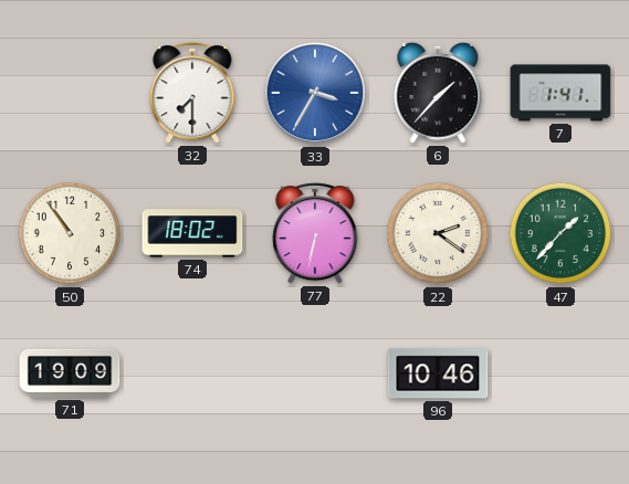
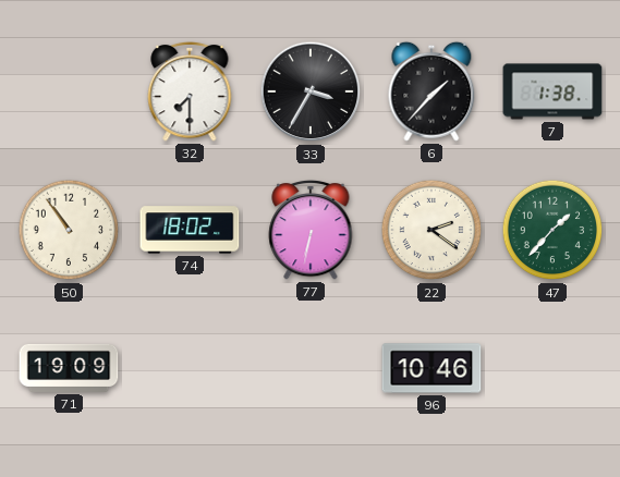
33 dial: blue -> black
7: 1:41 -> 1:38
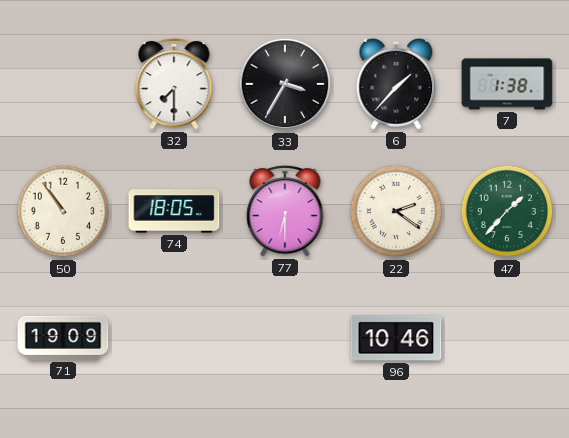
74: 18:02 -> 18:05
77: 6:32 -> 6:30
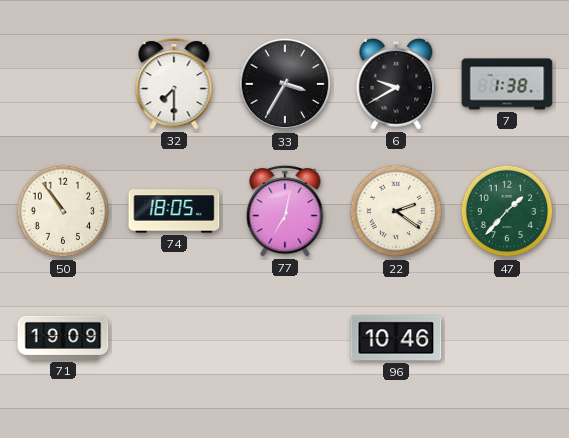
6: 1:37 -> 9:40
77: 6:30 -> 7:02
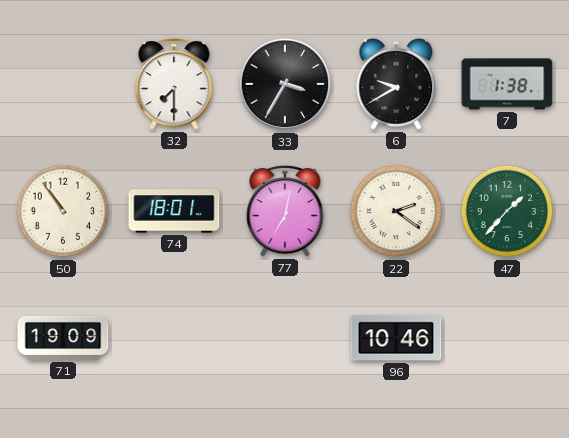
74: 18:05 -> 18:01
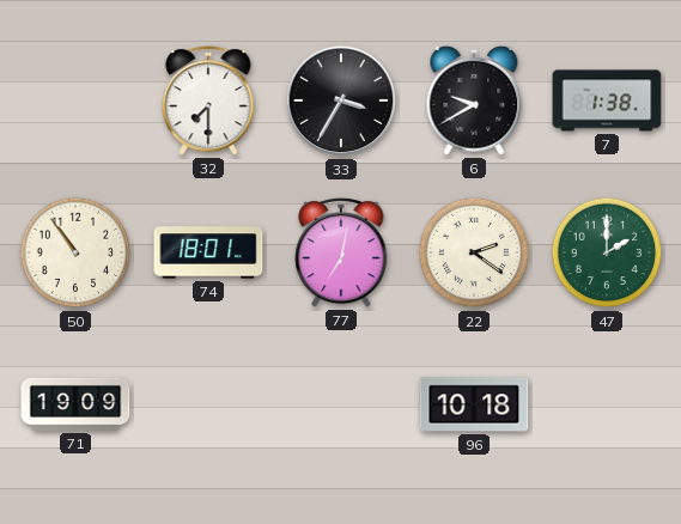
47: 1:37 -> 2:00
96: 10:46 -> 10:18
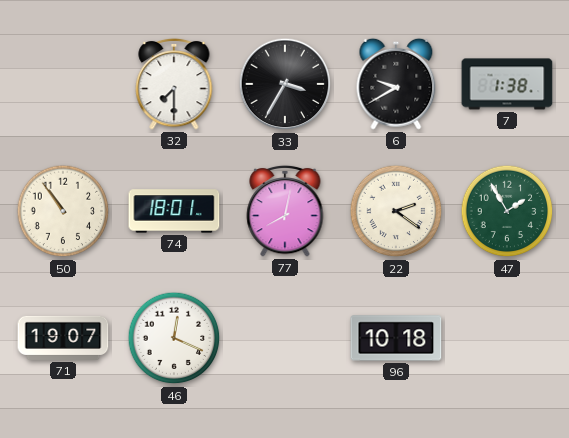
77: 7:02 -> 8:02
47: 2:00 -> 1:55
71: 19:09 -> 19:07
46: none -> 12:19
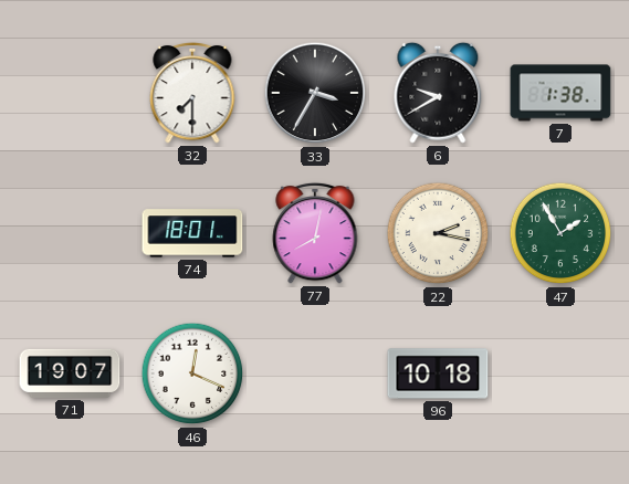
50: 10:54 -> none
22: 2:21 -> 2:17
